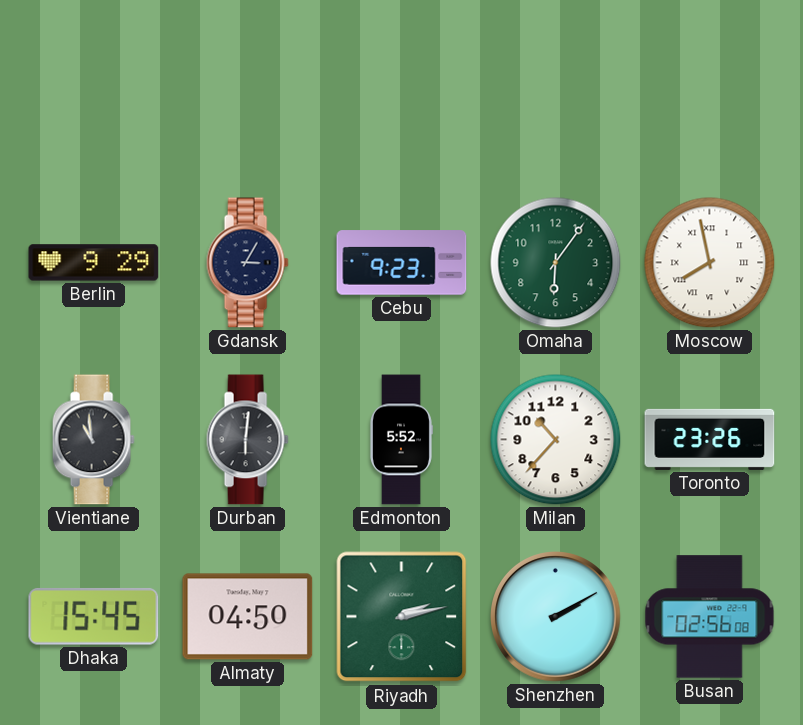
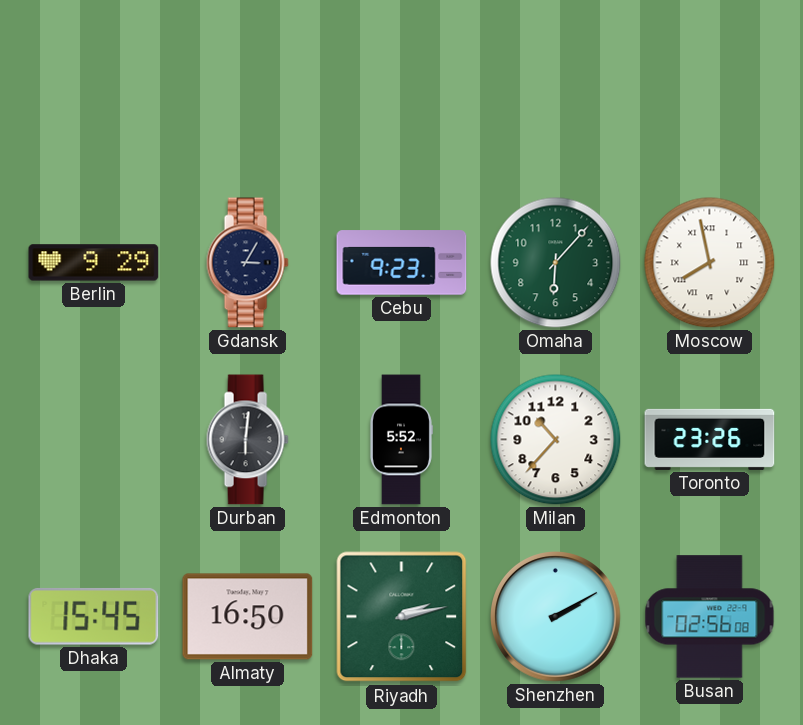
Omaha: 6:06 -> 6:07
Vientiane: 10:59 -> none
Almaty: 04:50 -> 16:50
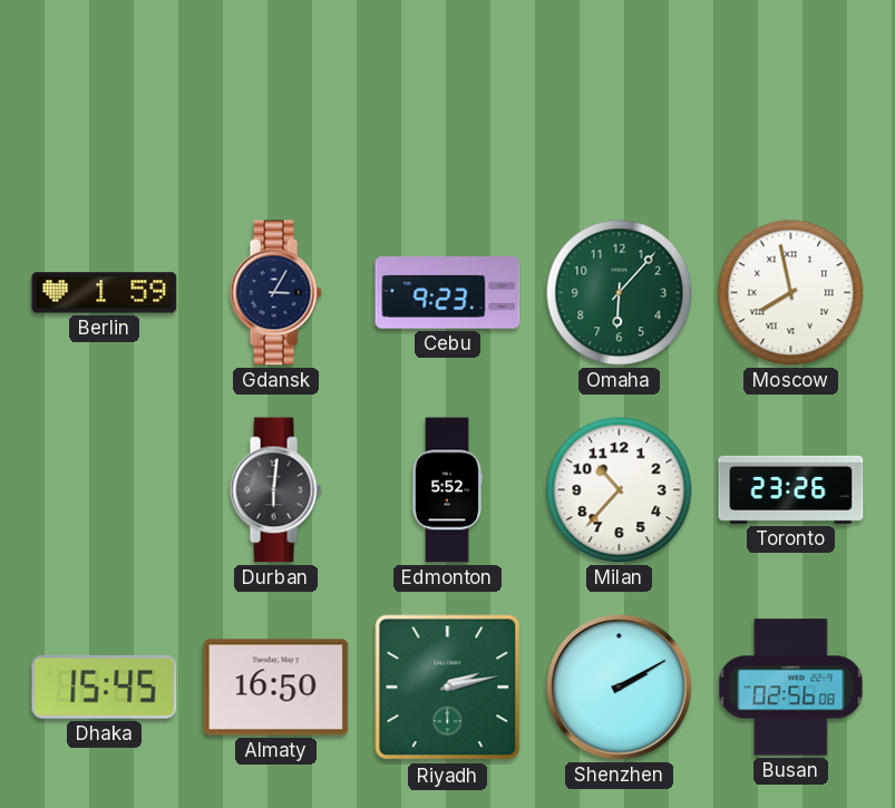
Berlin: 9:29 -> 1:59
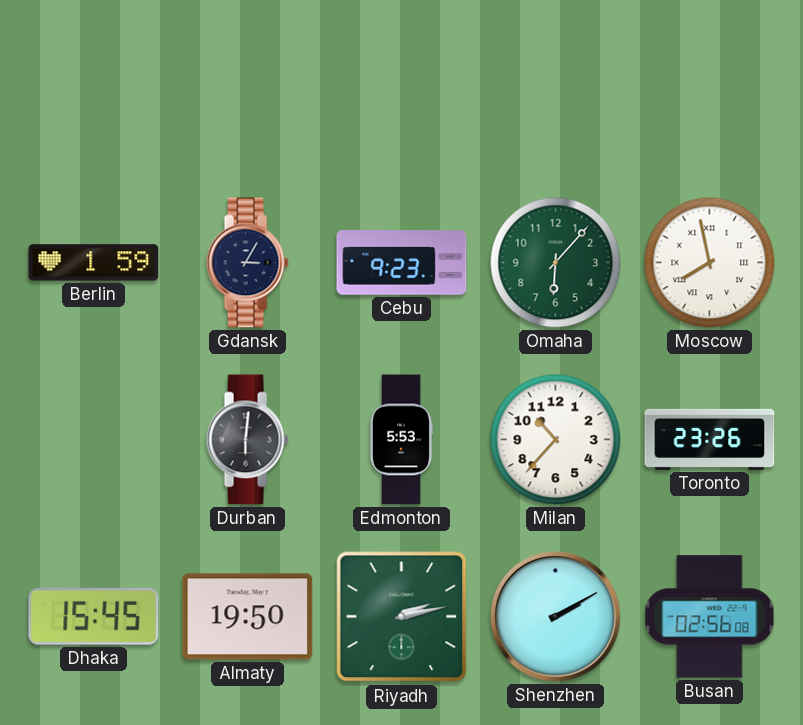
Edmonton: 5:52 -> 5:53
Almaty: 16:50 -> 19:50
